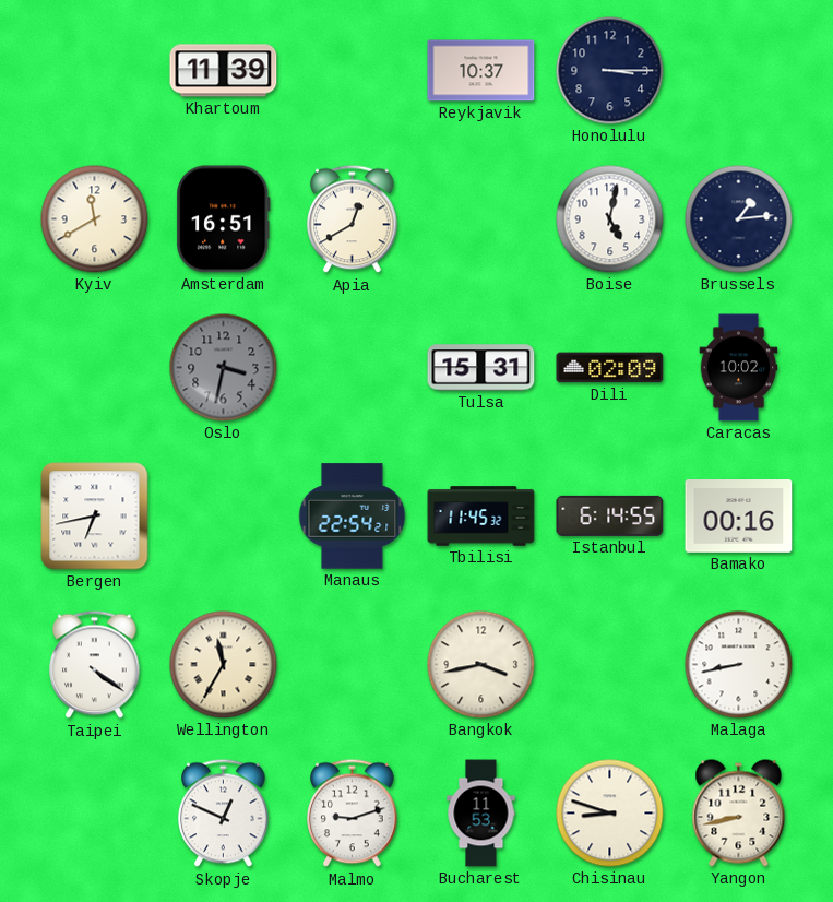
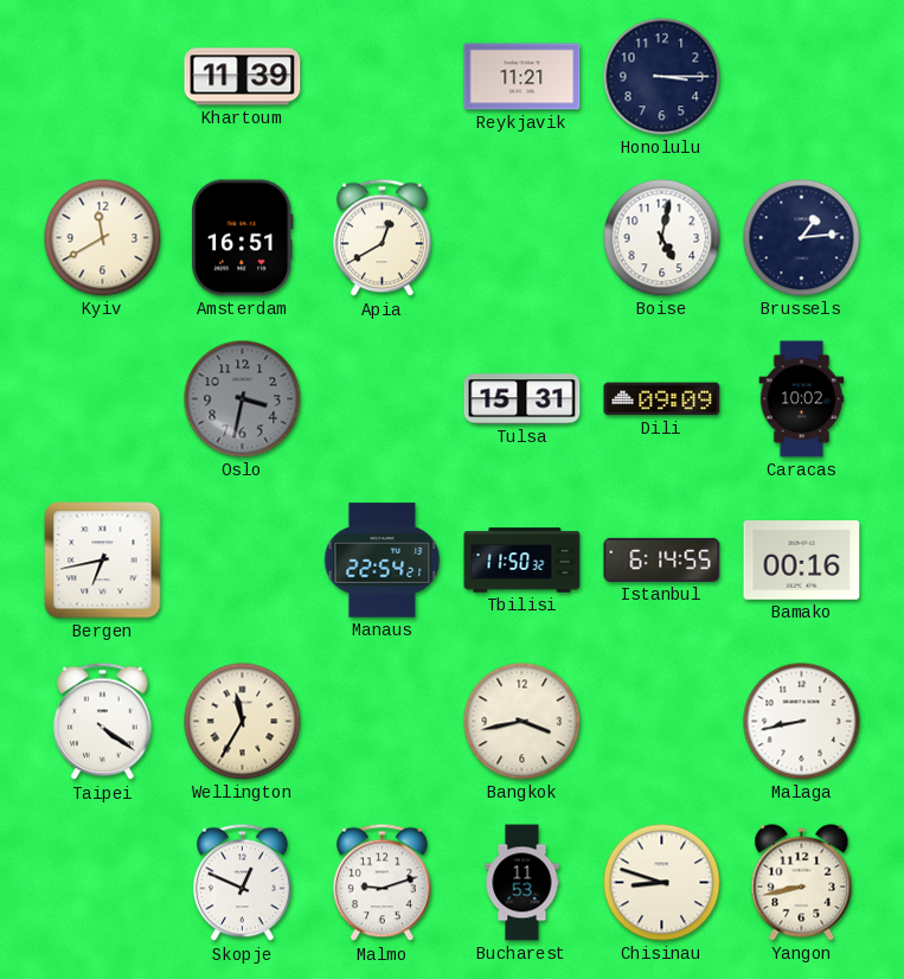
Reykjavik: 10:37 -> 11:21
Dili: 02:09 -> 09:09
Tbilisi: 11:45 -> 11:50
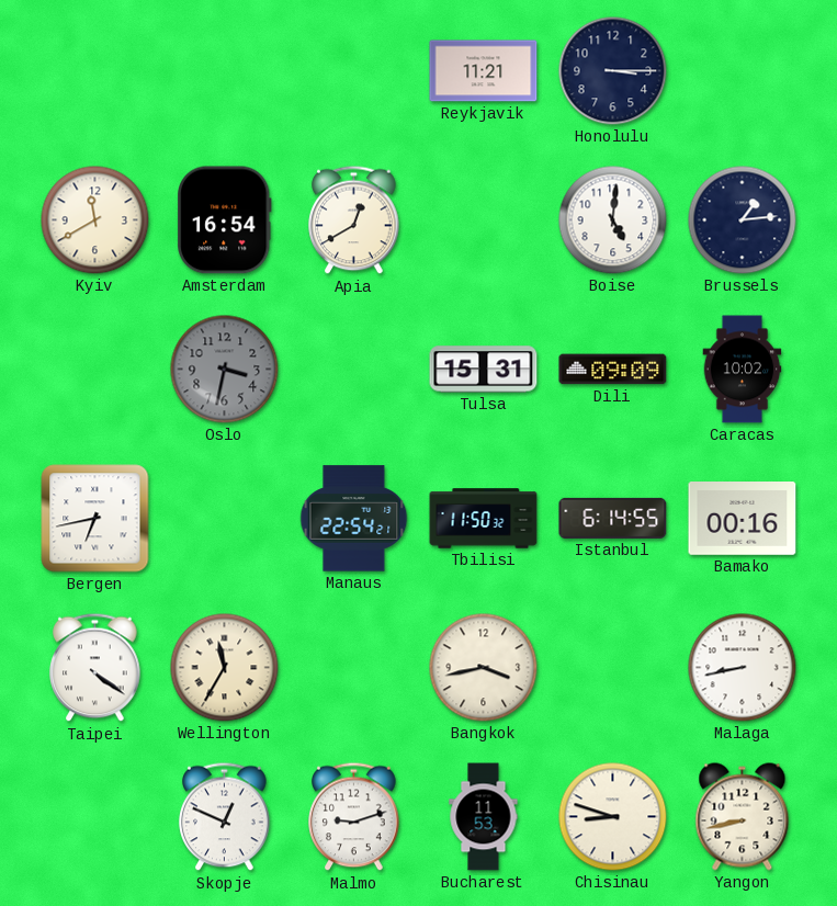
Khartoum: 11:39 -> none
Amsterdam: 16:51 -> 16:54
Boise: 5:02 -> 5:01
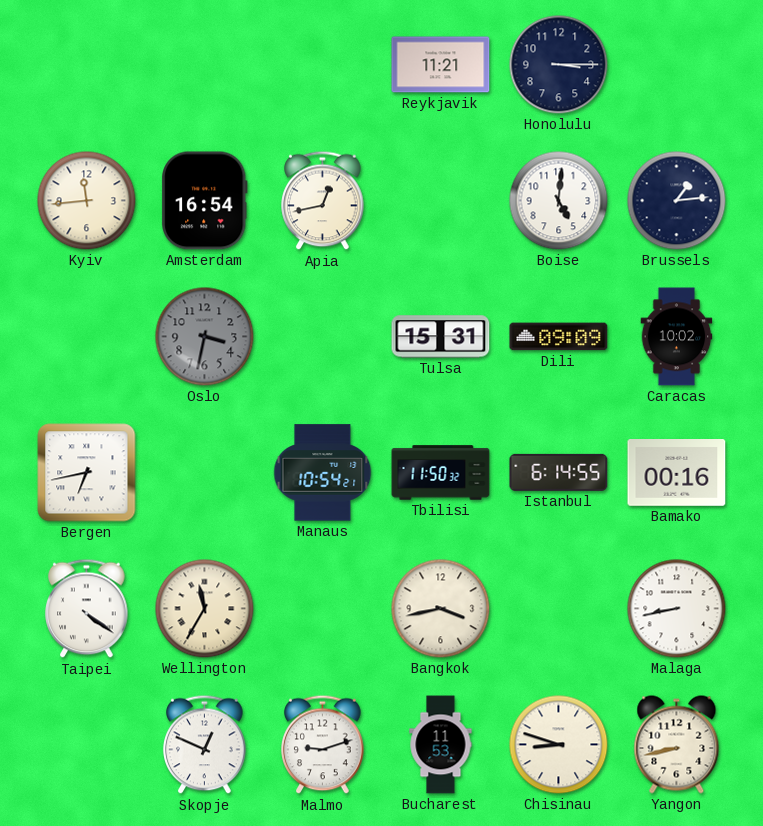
Kyiv: 11:40 -> 11:44
Apia: 12:40 -> 12:43
Manaus: 22:54 -> 10:54
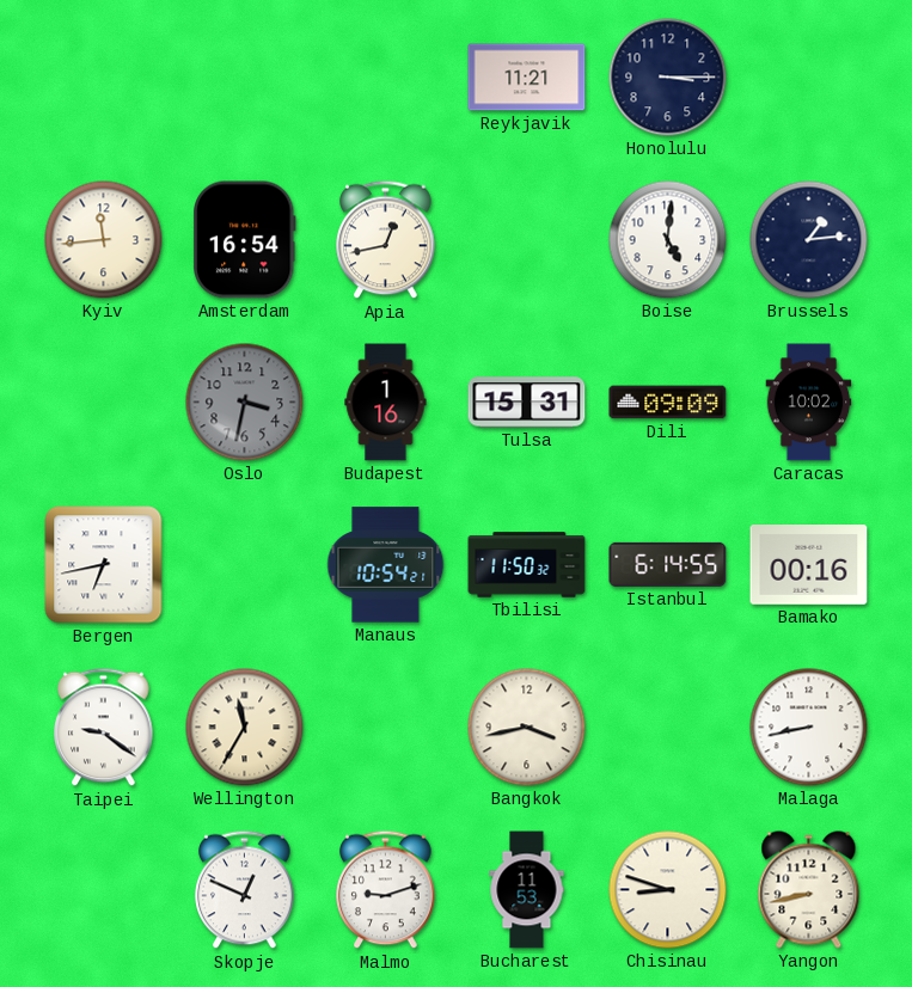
Budapest: none -> 1:16
Taipei: 4:21 -> 9:21
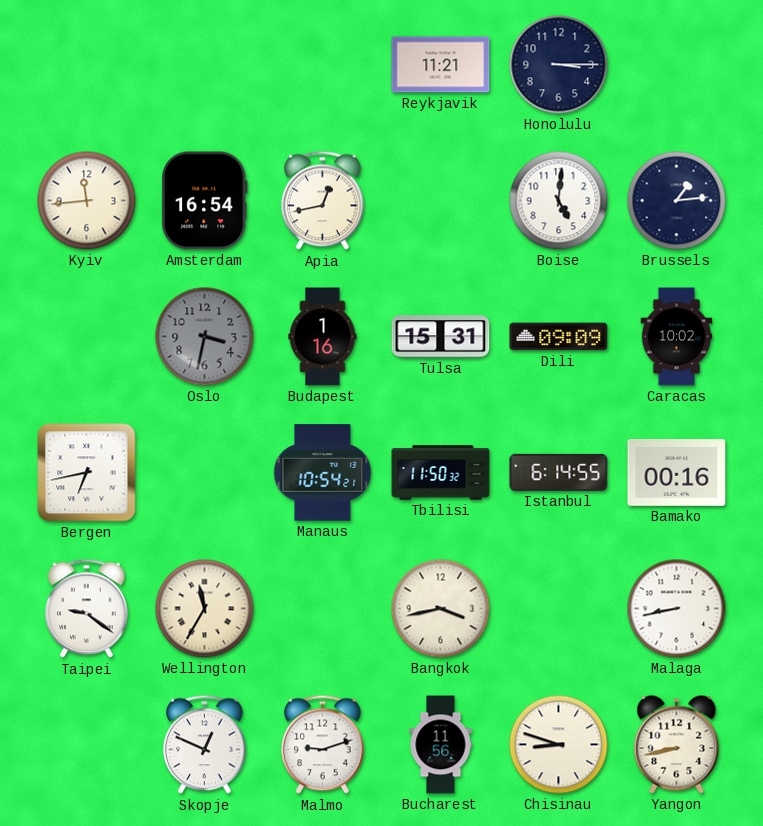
Bucharest: 11:53 -> 11:56
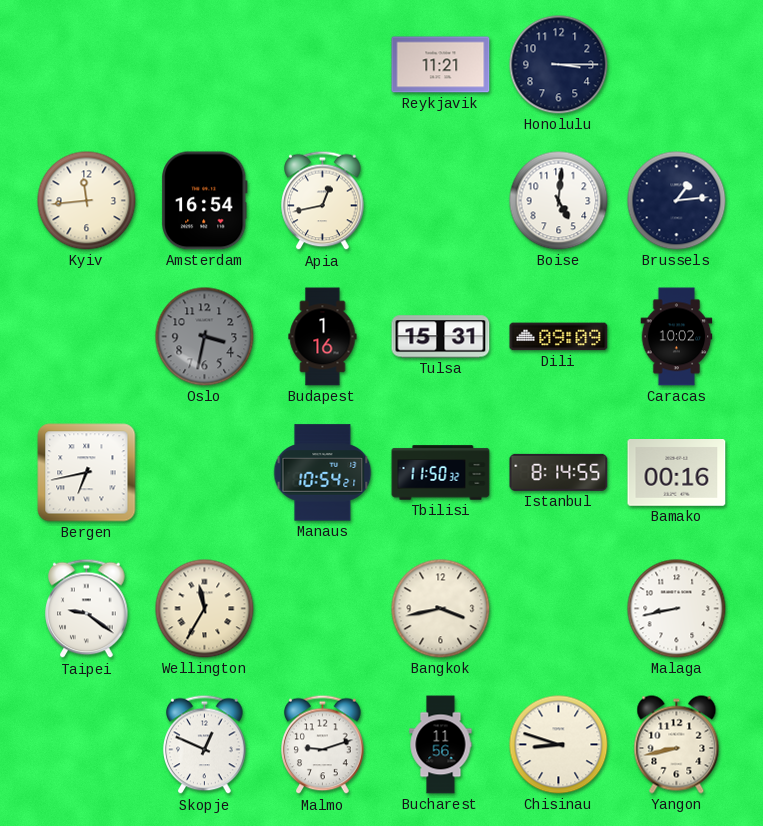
Istanbul: 6:14 -> 8:14
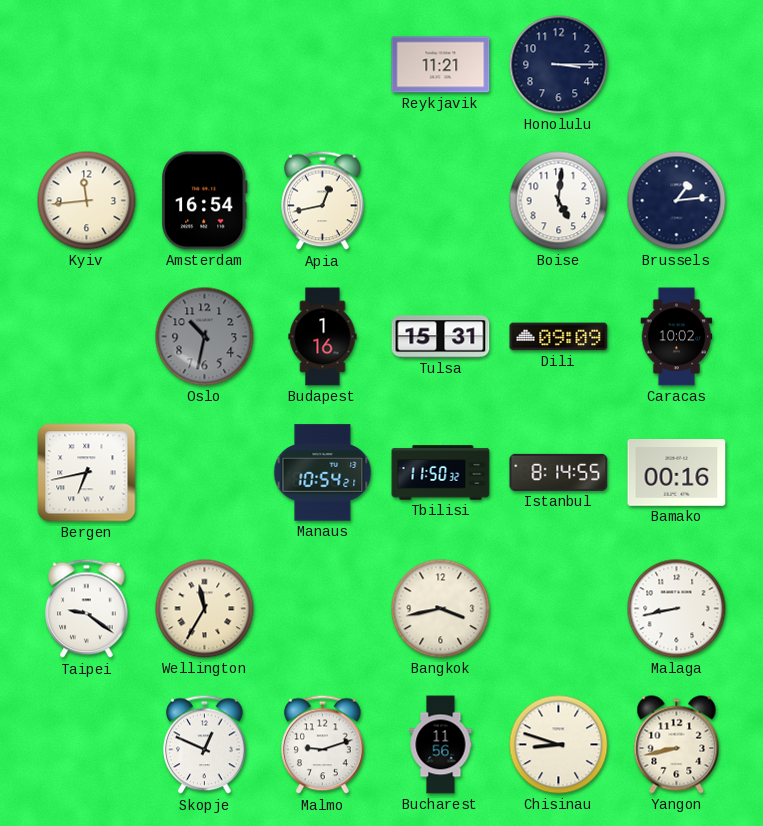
Oslo: 3:32 -> 10:32
